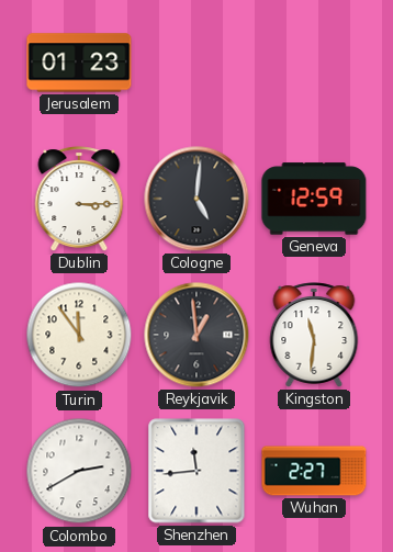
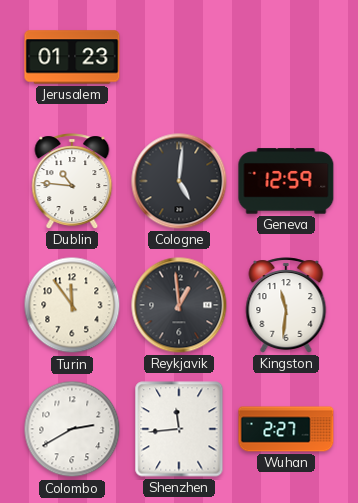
Dublin: 3:15 -> 10:46
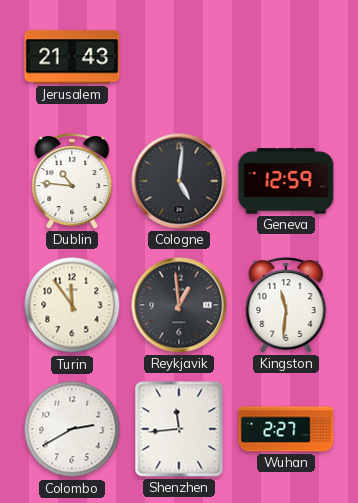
Jerusalem: 01:23 -> 21:43
